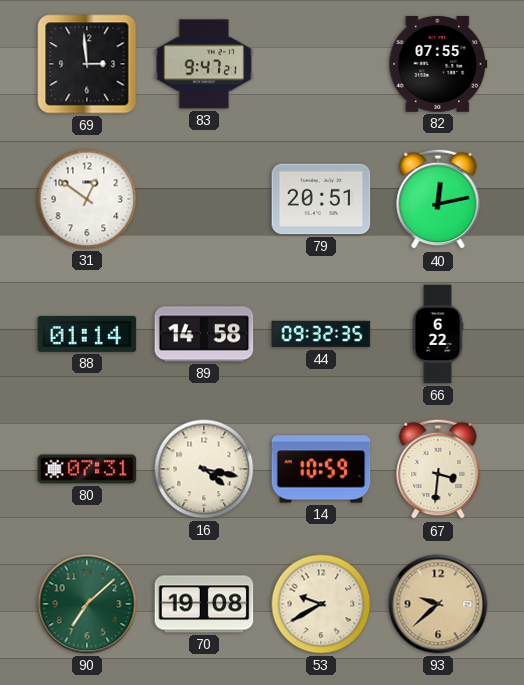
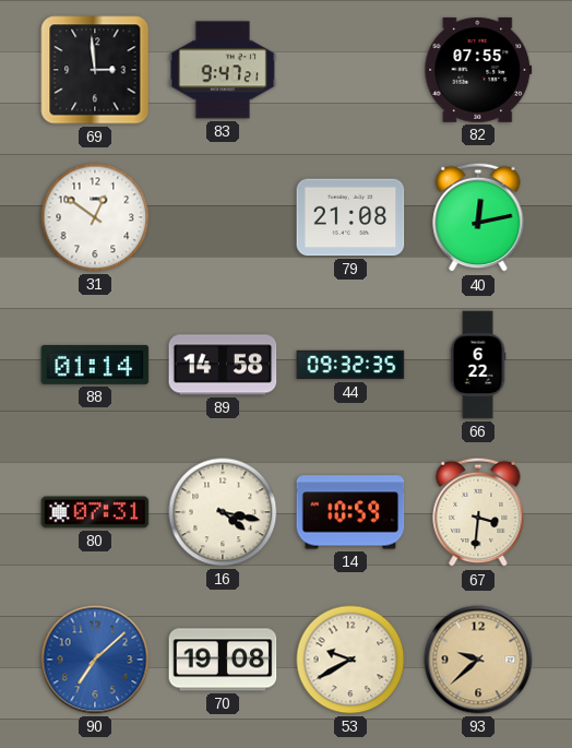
79: 20:51 -> 21:08
90 dial: green -> blue
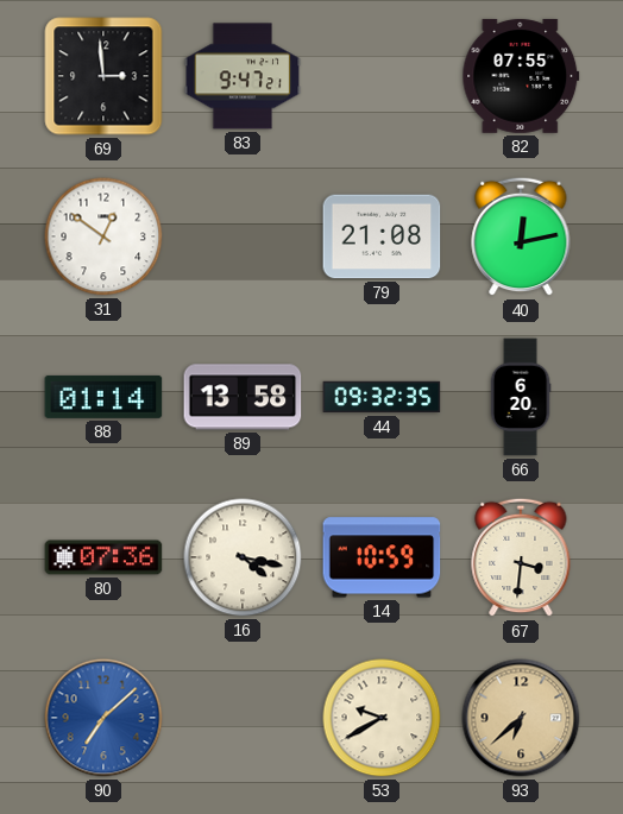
89: 14:58 -> 13:58
66: 6:22 -> 6:20
80: 07:31 -> 07:36
70: 19:08 -> none
93: 9:38 -> 6:38
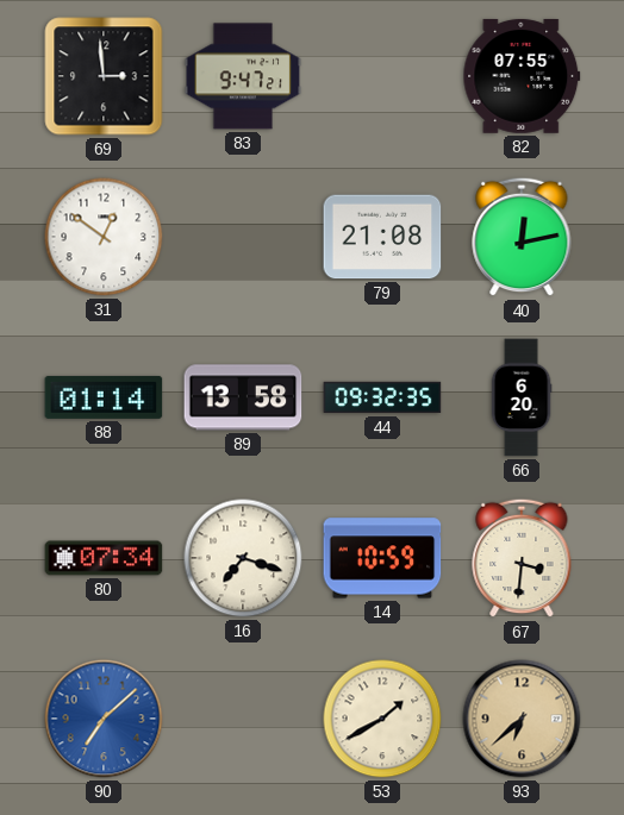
80: 07:36 -> 07:34
16: 4:17 -> 7:18
53: 9:40 -> 1:40
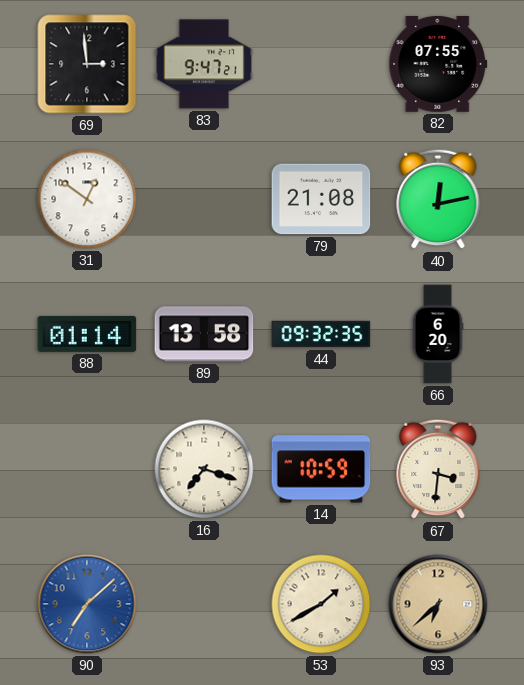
80: 07:34 -> none
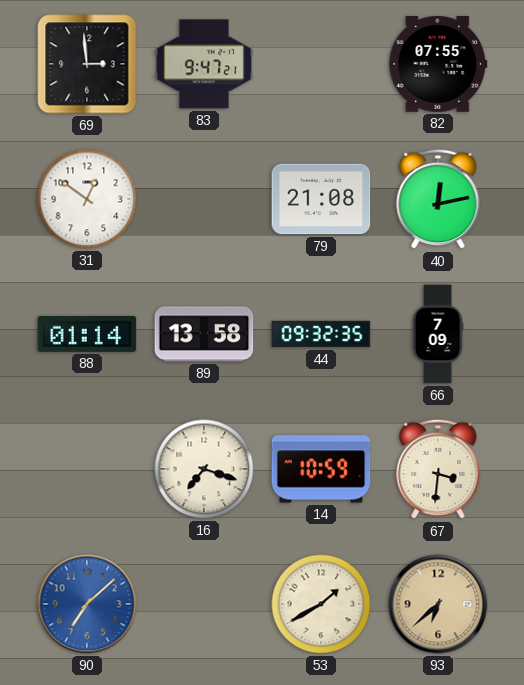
66: 6:20 -> 7:09
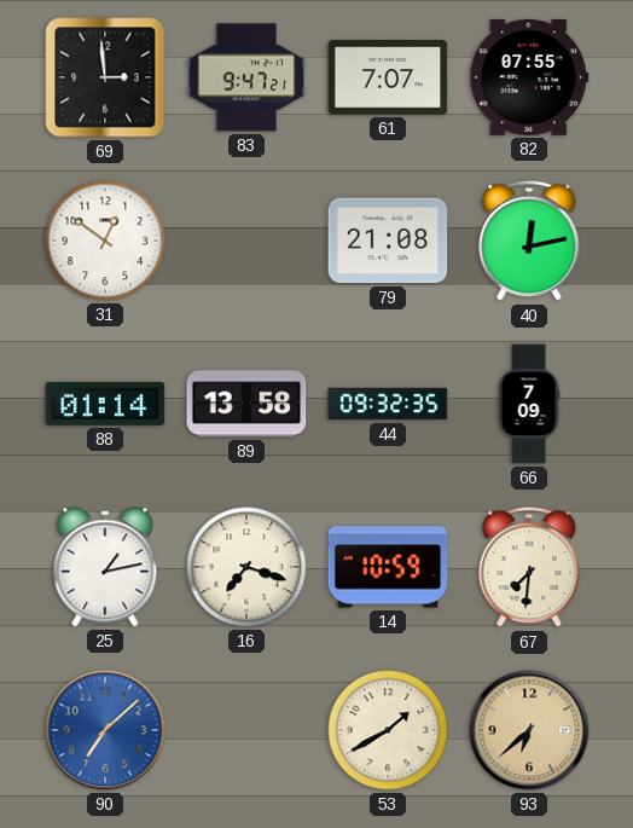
61: none -> 7:07
25: none -> 1:13
67: 3:31 -> 7:31
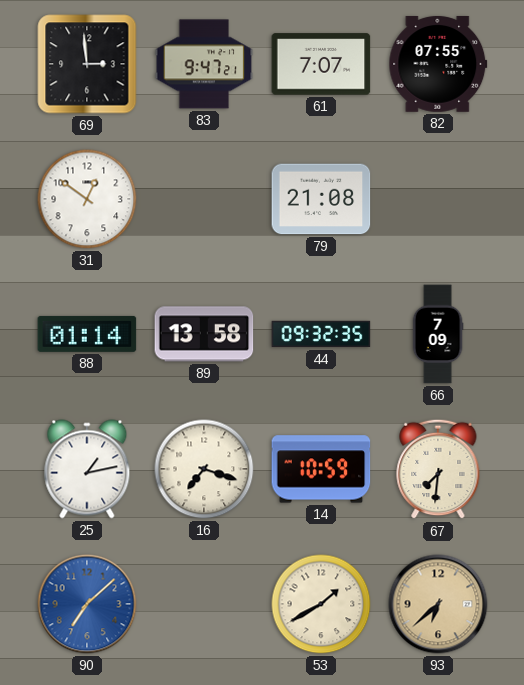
40: 12:13 -> none
